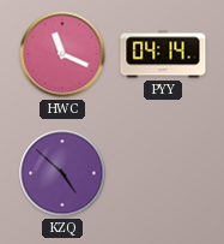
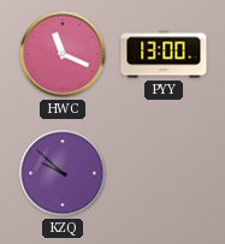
PYY: 04:14 -> 13:00
KZQ: 4:52 -> 9:52
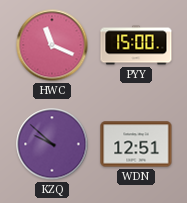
PYY: 13:00 -> 15:00
WDN: none -> 12:51
